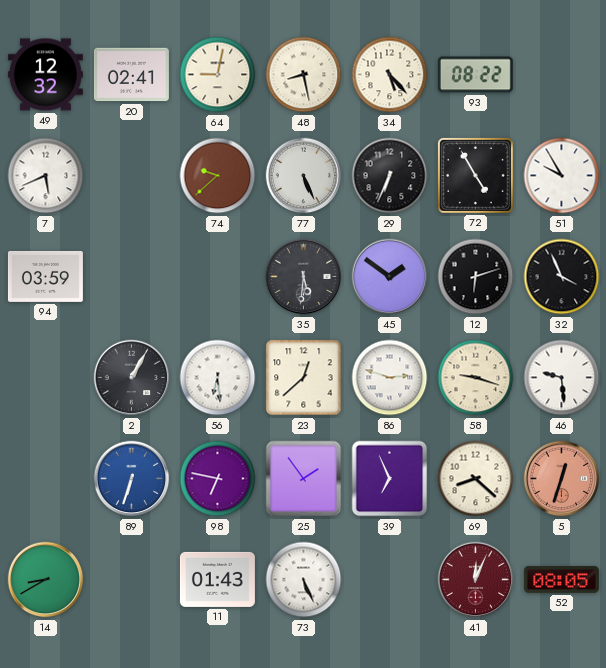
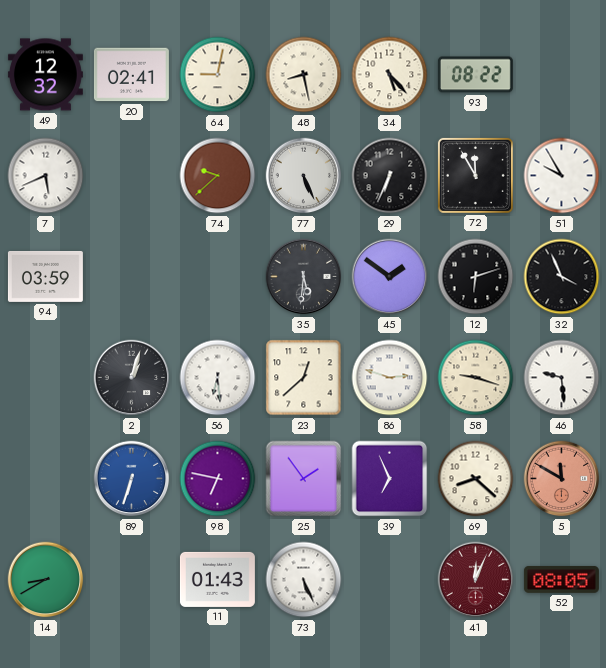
72: 4:55 -> 11:55
2: 1:05 -> 1:03
5: 12:33 -> 11:50
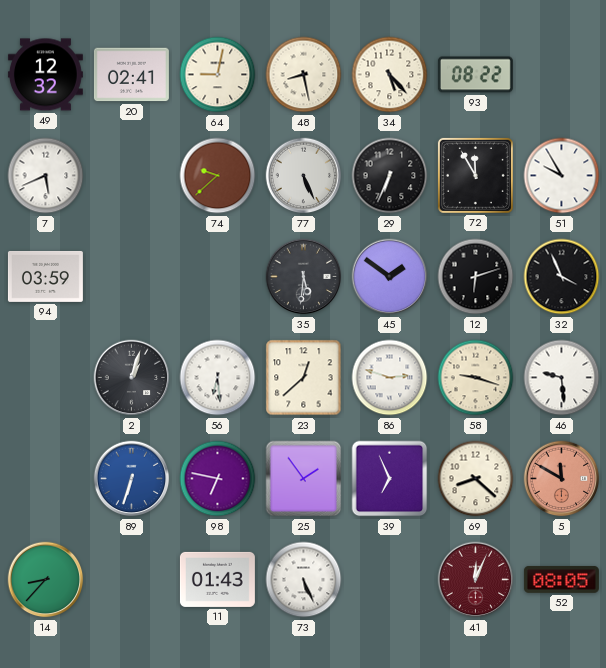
14: 8:40 -> 8:37
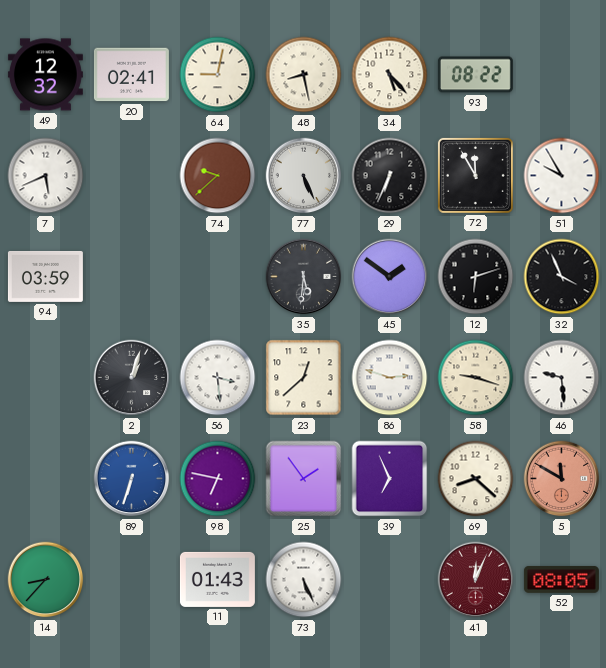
56: 6:29 -> 3:29
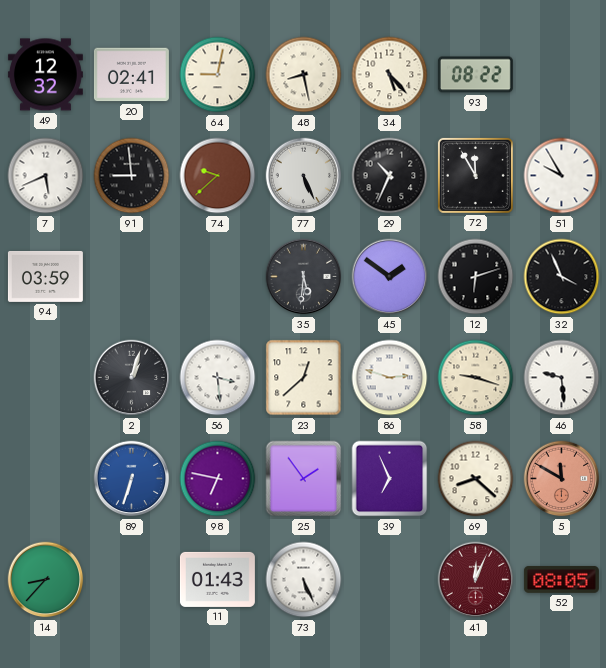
91: none -> 8:59
29: 6:34 -> 10:34
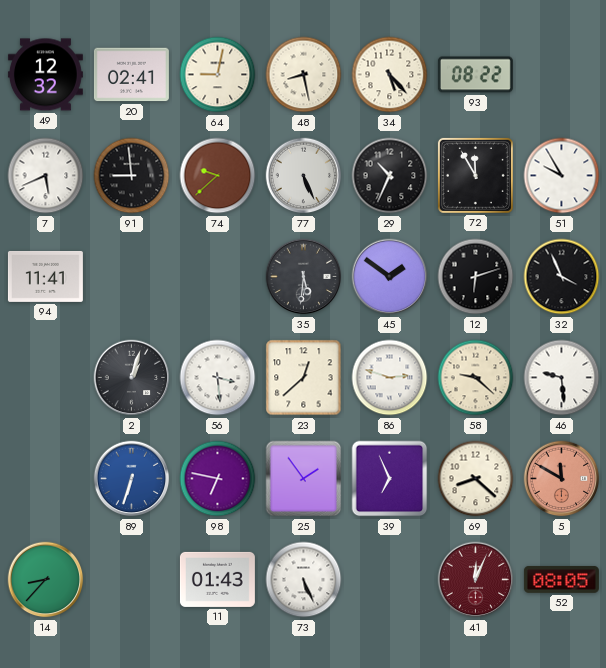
94: 03:59 -> 11:41
58: 9:18 -> 9:22
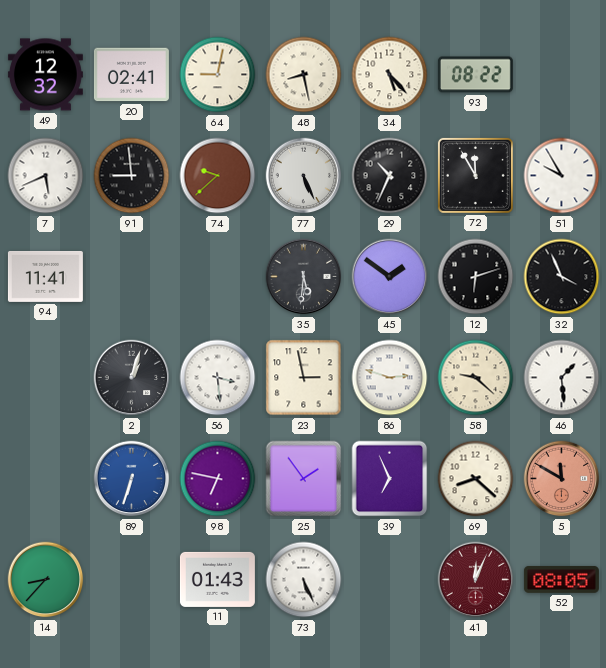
23: 12:38 -> 2:58
46: 9:29 -> 1:29
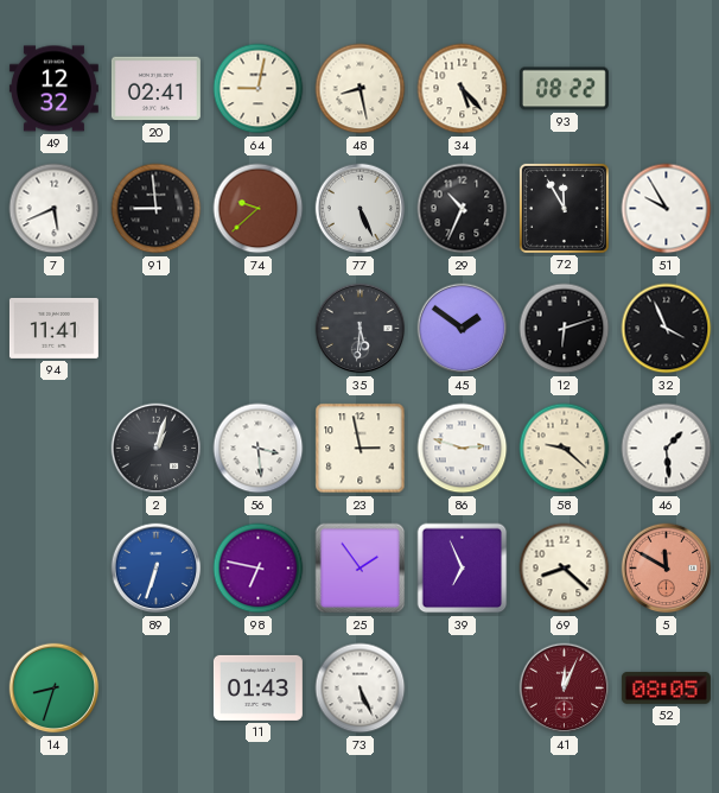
14: 8:37 -> 8:33
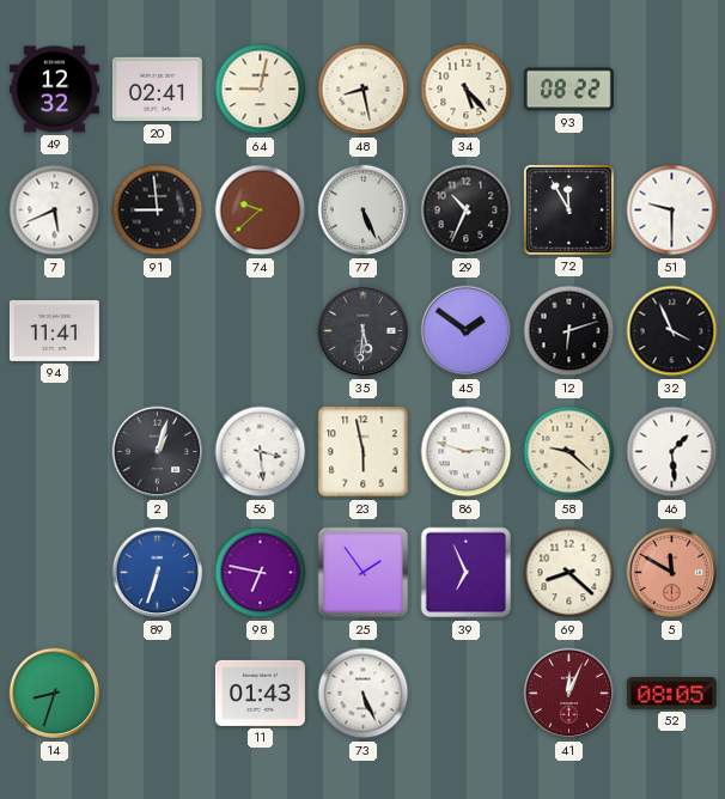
51: 9:55 -> 9:30
23: 2:58 -> 5:58
